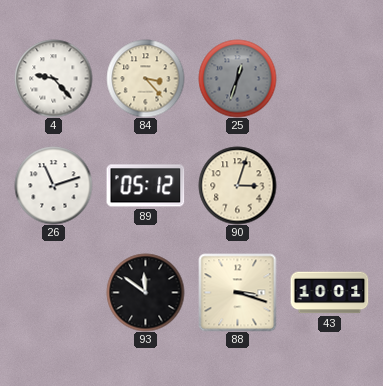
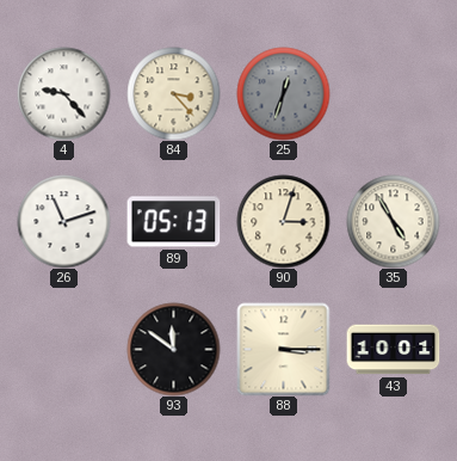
89: 05:12 -> 05:13
35: none -> 4:55
88: 3:18 -> 3:15
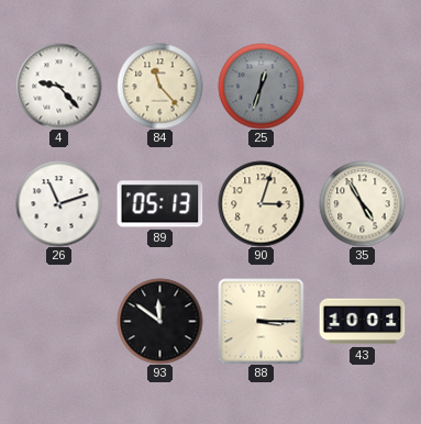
84: 3:23 -> 11:23
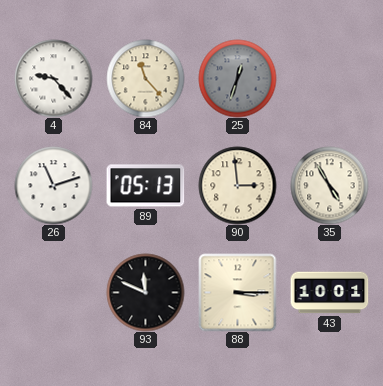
90: 3:03 -> 2:59
93: 11:51 -> 11:49
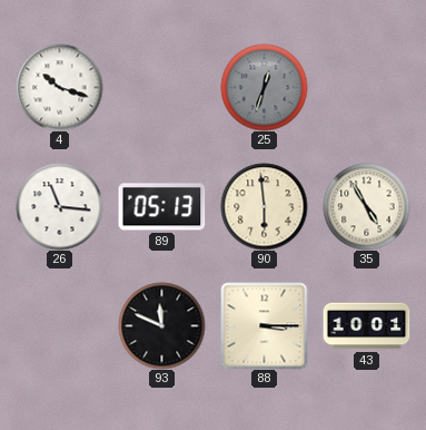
4: 9:23 -> 10:18
84: 11:23 -> none
26: 11:12 -> 11:16
90: 2:59 -> 5:59
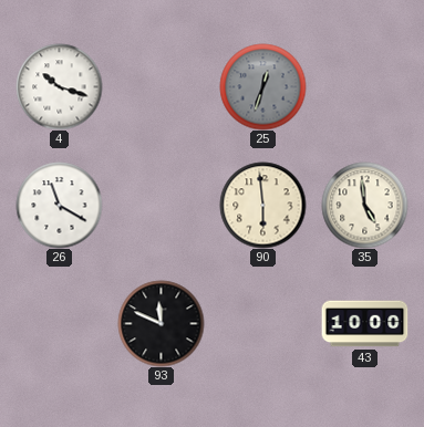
26: 11:16 -> 11:20
89: 05:13 -> none
35: 4:55 -> 4:59
88: 3:15 -> none
43: 10:01 -> 10:00
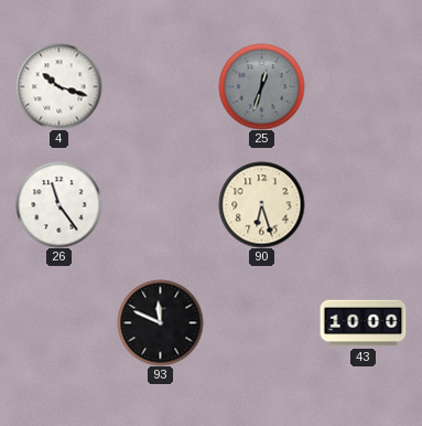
26: 11:20 -> 11:24
90: 5:59 -> 6:27
35: 4:59 -> none
